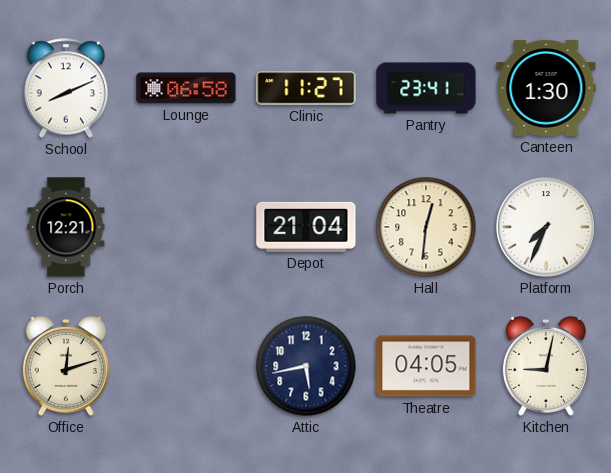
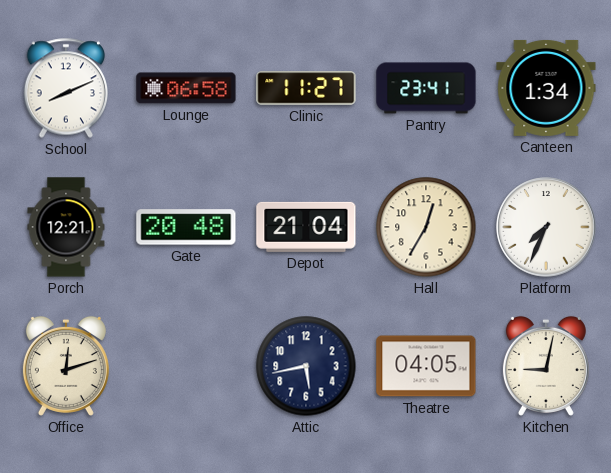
Canteen: 1:30 -> 1:34
Gate: none -> 20:48
Hall: 12:31 -> 12:35
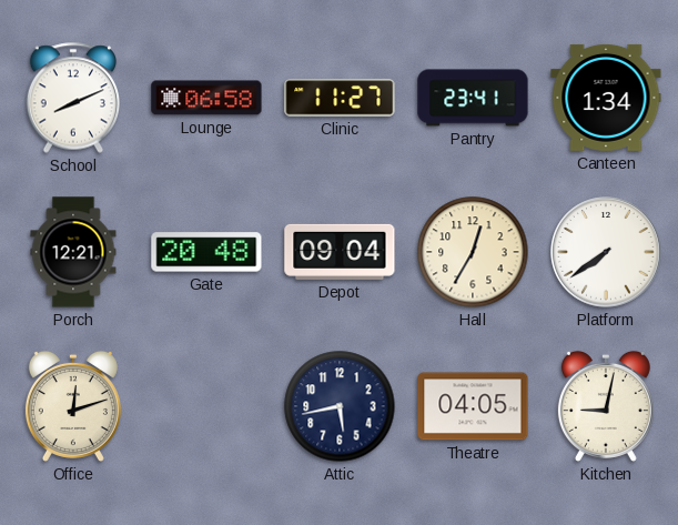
Depot: 21:04 -> 09:04
Platform: 7:34 -> 7:39
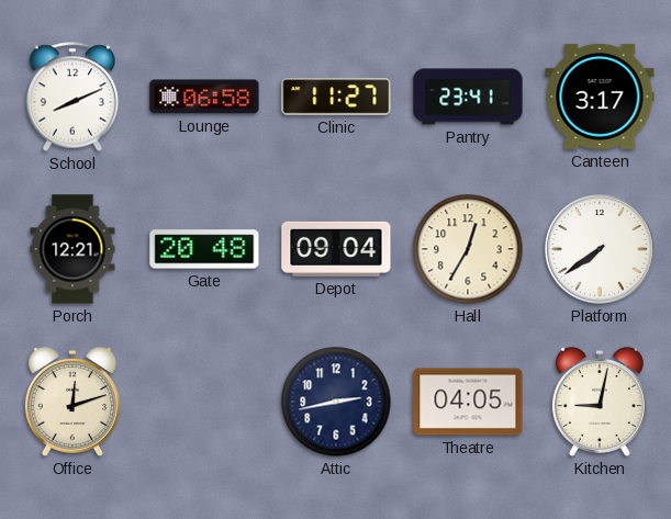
Canteen: 1:34 -> 3:17
Attic: 5:43 -> 2:43
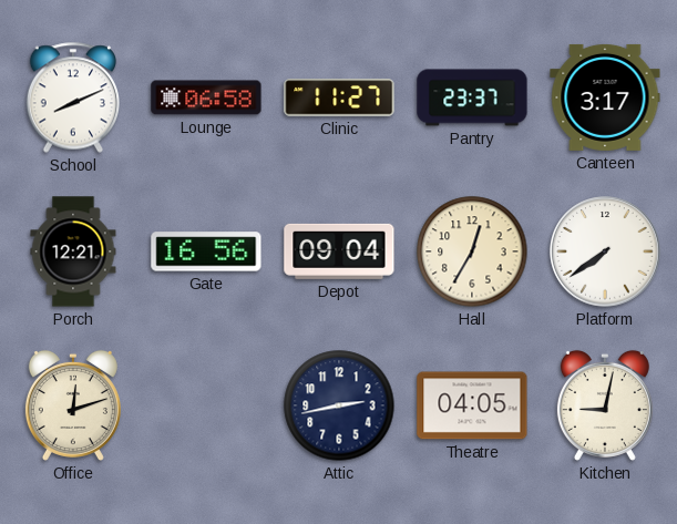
Pantry: 23:41 -> 23:37
Gate: 20:48 -> 16:56
